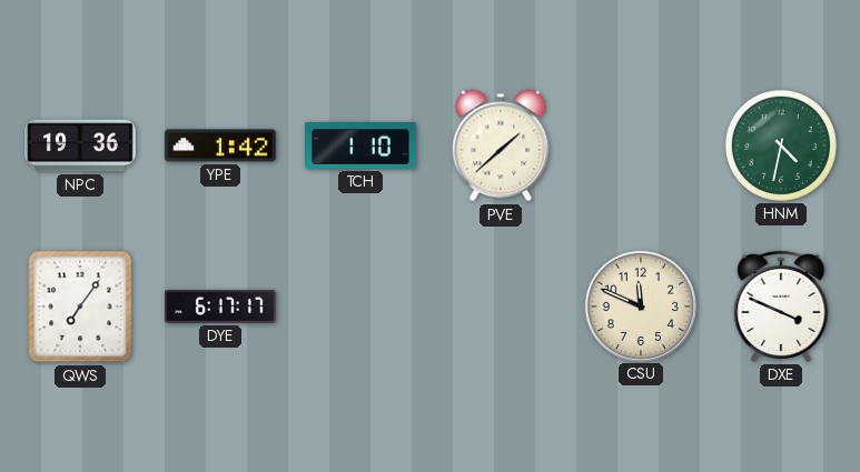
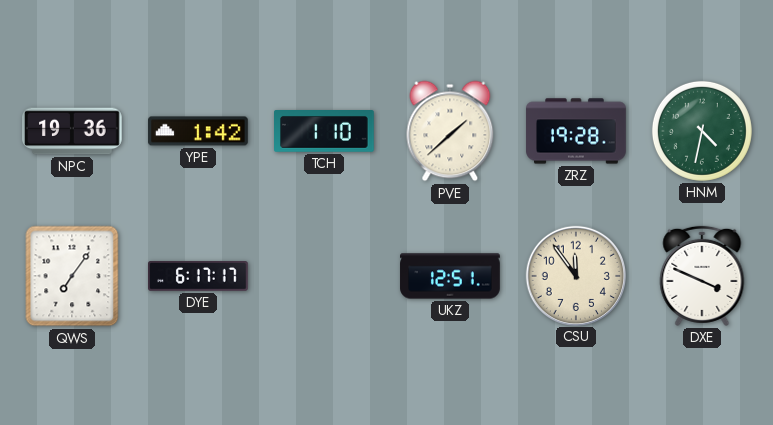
ZRZ: none -> 19:28
UKZ: none -> 12:51
CSU: 11:49 -> 11:54
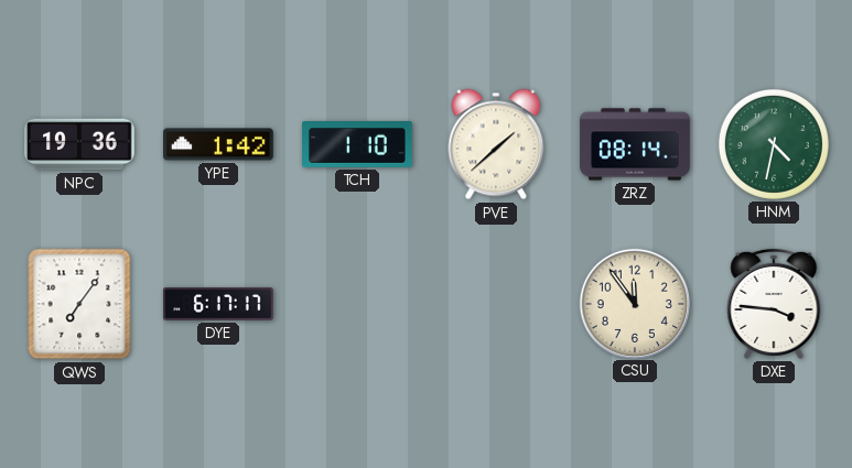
ZRZ: 19:28 -> 08:14
UKZ: 12:51 -> none
DXE: 3:49 -> 3:46
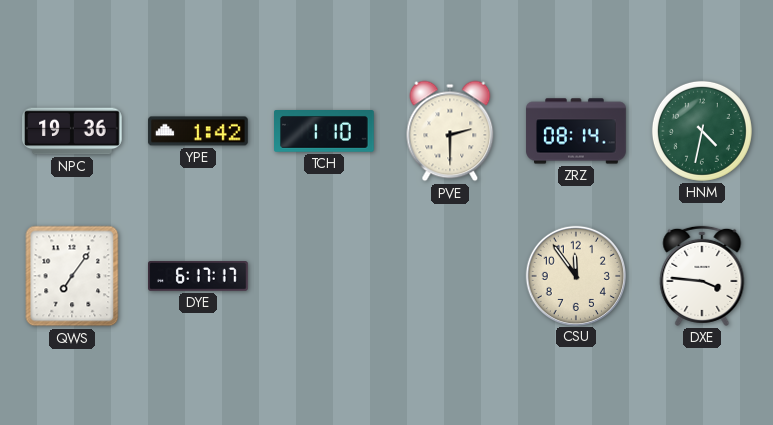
PVE: 1:38 -> 2:30
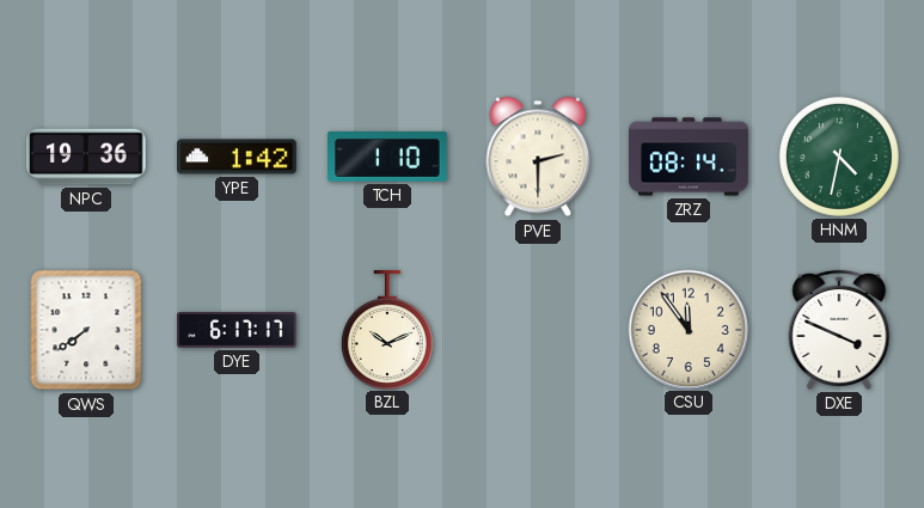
QWS: 7:06 -> 7:39
BZL: none -> 10:11
DXE: 3:46 -> 3:49
